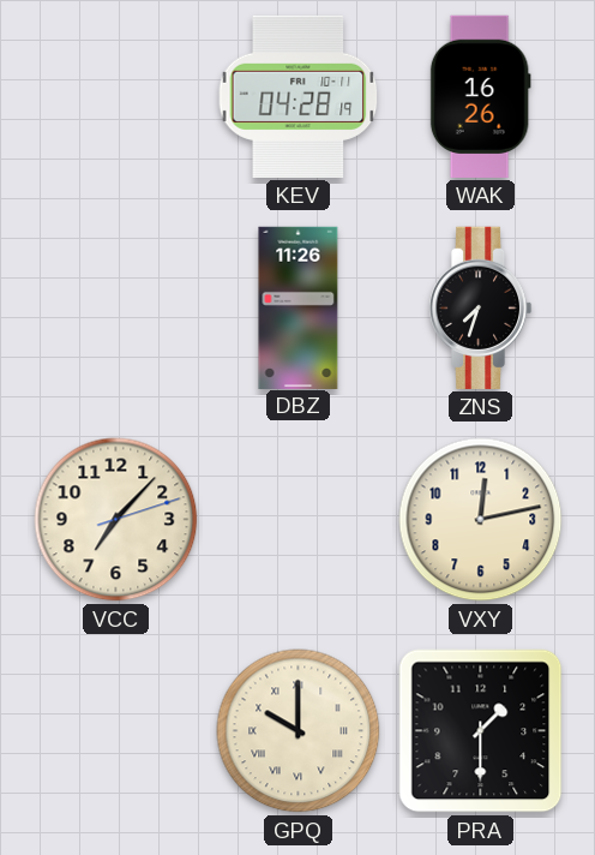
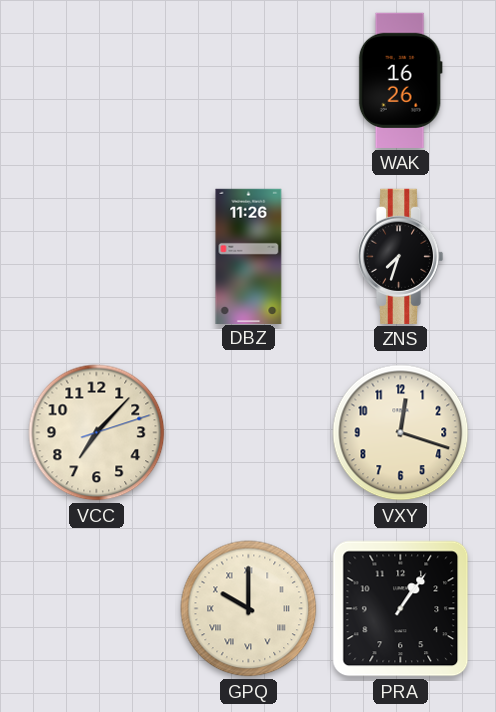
KEV: 04:28 -> none
VXY: 12:13 -> 12:18
PRA: 1:30 -> 1:06
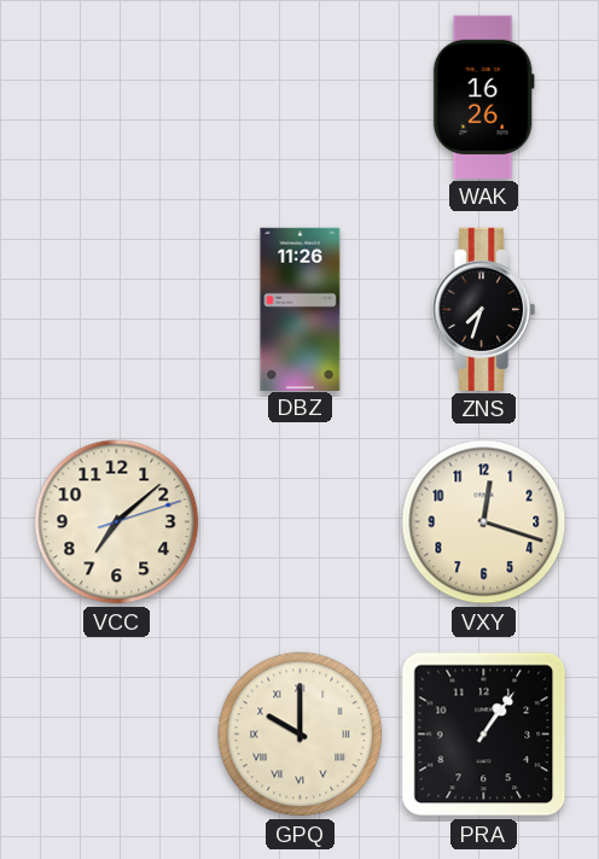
VCC: 7:07 -> 7:08
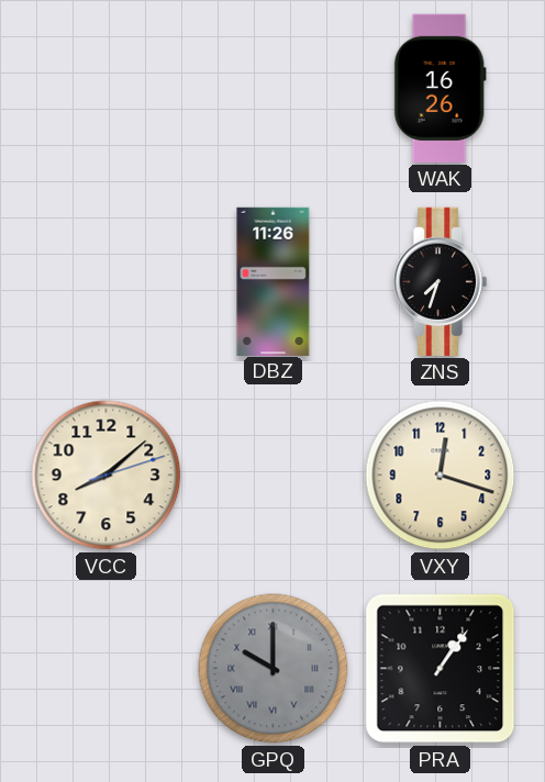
VCC: 7:08 -> 8:08
GPQ dial: cream -> grey
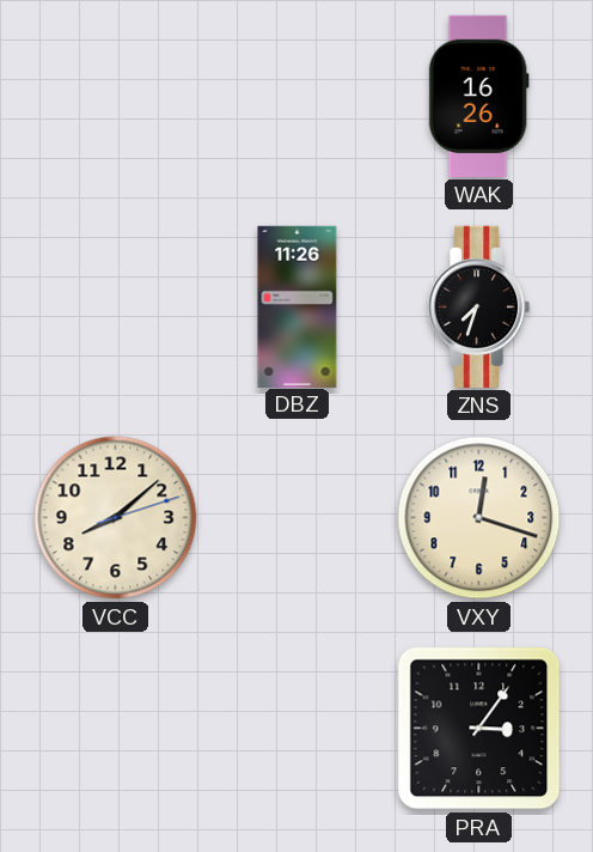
GPQ: 10:00 -> none
PRA: 1:06 -> 3:06
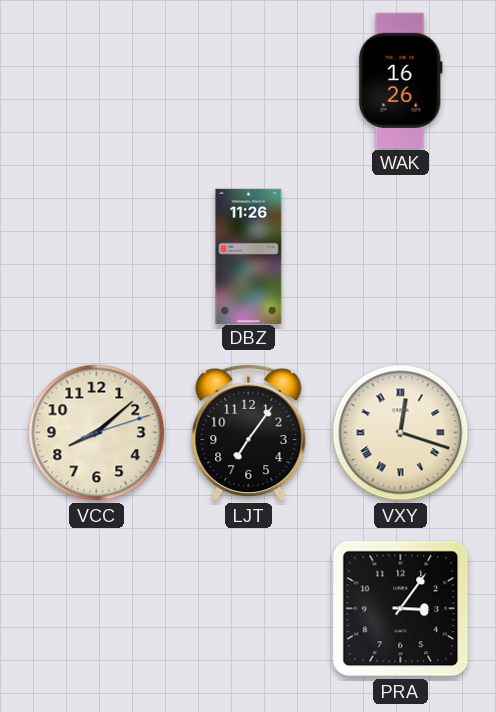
ZNS: 7:33 -> none
LJT: none -> 7:06
VXY numerals: Arabic -> Roman
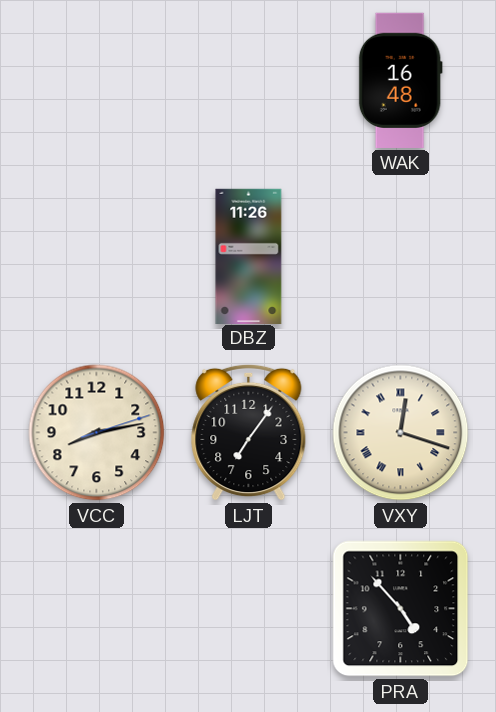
WAK: 16:26 -> 16:48
VCC: 8:08 -> 8:13
PRA: 3:06 -> 4:53
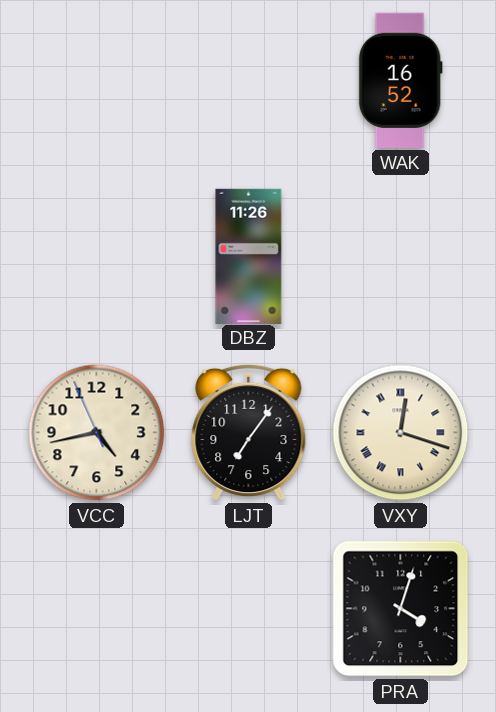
WAK: 16:48 -> 16:52
VCC: 8:13 -> 4:42
PRA: 4:53 -> 4:03
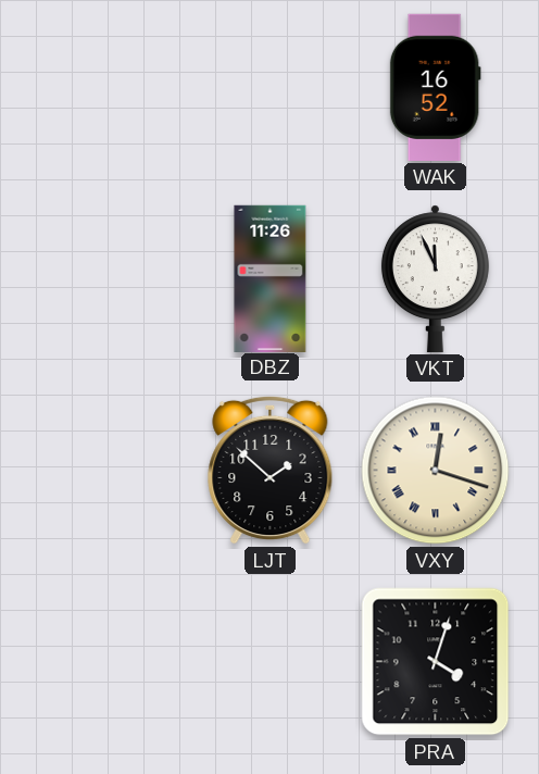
VKT: none -> 11:56
VCC: 4:42 -> none
LJT: 7:06 -> 1:52
